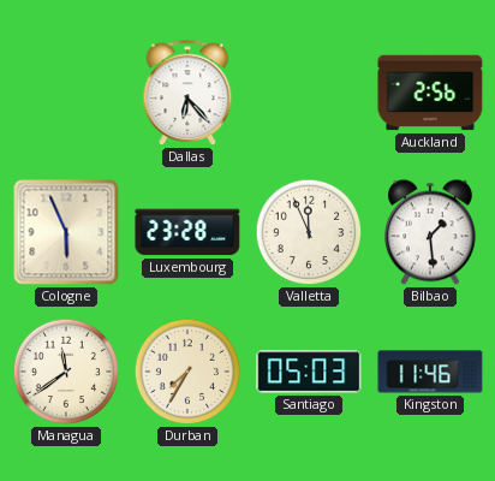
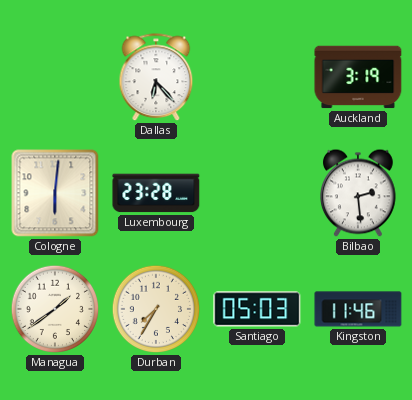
Auckland: 2:56 -> 3:19
Cologne: 5:56 -> 6:01
Valletta: 11:56 -> none
Bilbao: 1:29 -> 2:29
Managua: 11:39 -> 1:39
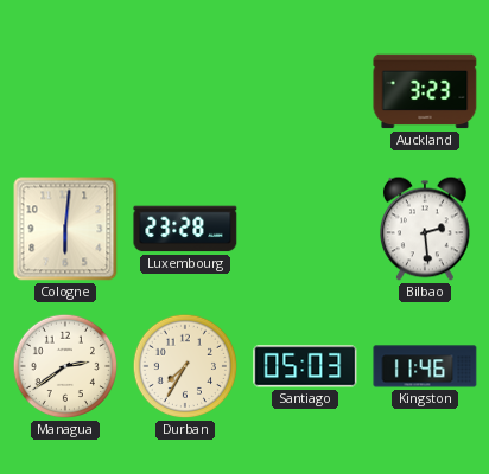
Dallas: 6:23 -> none
Auckland: 3:19 -> 3:23
Managua: 1:39 -> 2:39
